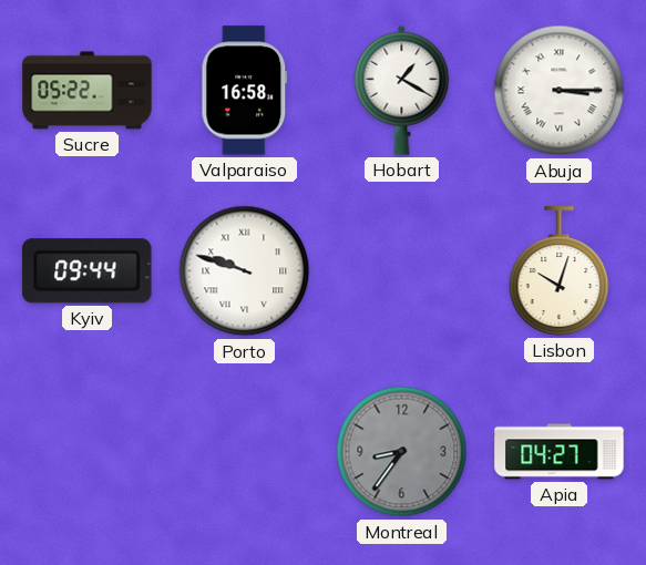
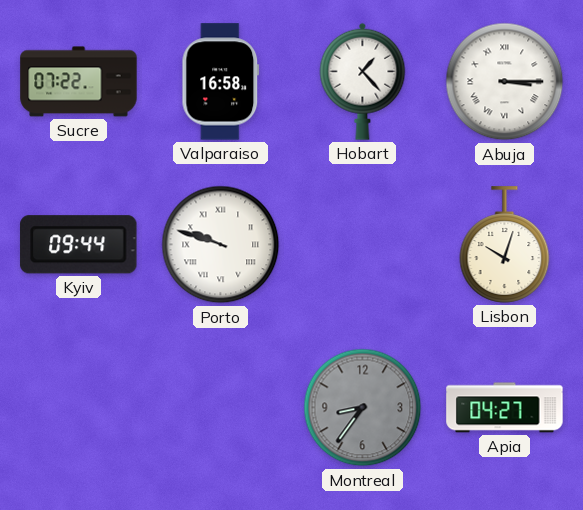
Sucre: 05:22 -> 07:22
Hobart: 1:20 -> 1:23
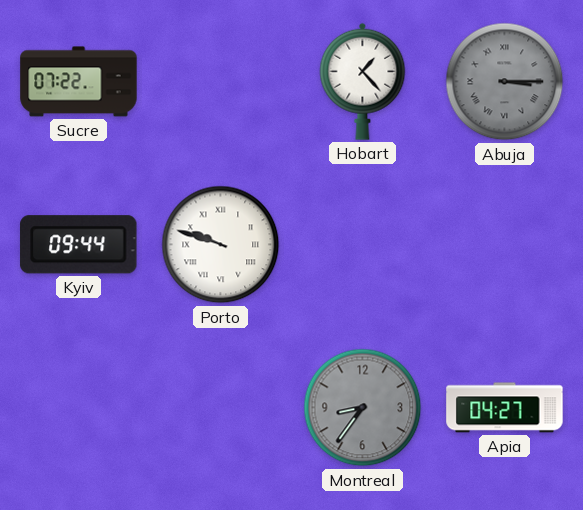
Valparaiso: 16:58 -> none
Abuja dial: white -> grey
Lisbon: 10:03 -> none
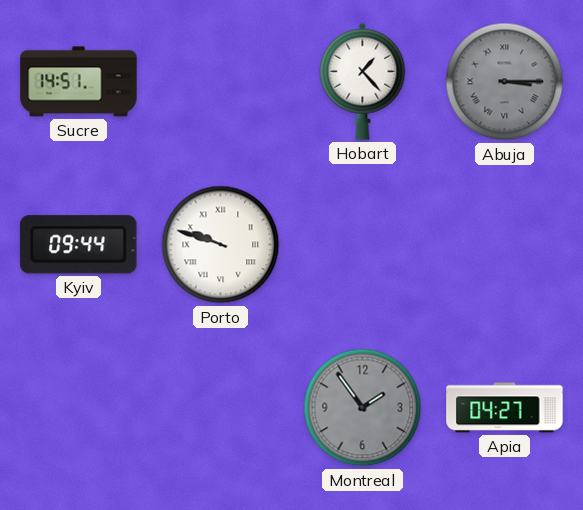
Sucre: 07:22 -> 14:51
Montreal: 8:36 -> 1:54
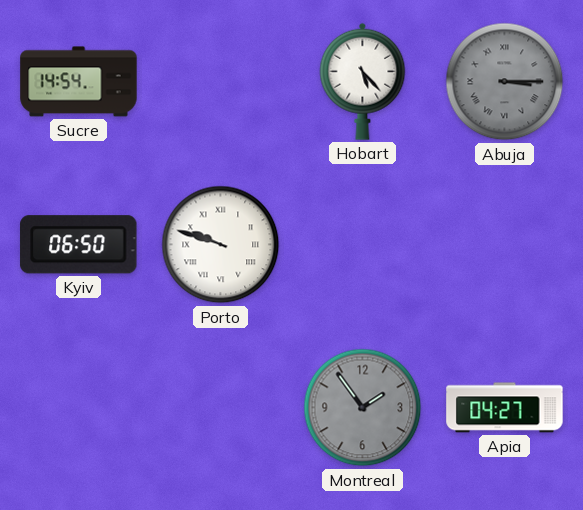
Sucre: 14:51 -> 14:54
Hobart: 1:23 -> 5:23
Kyiv: 09:44 -> 06:50
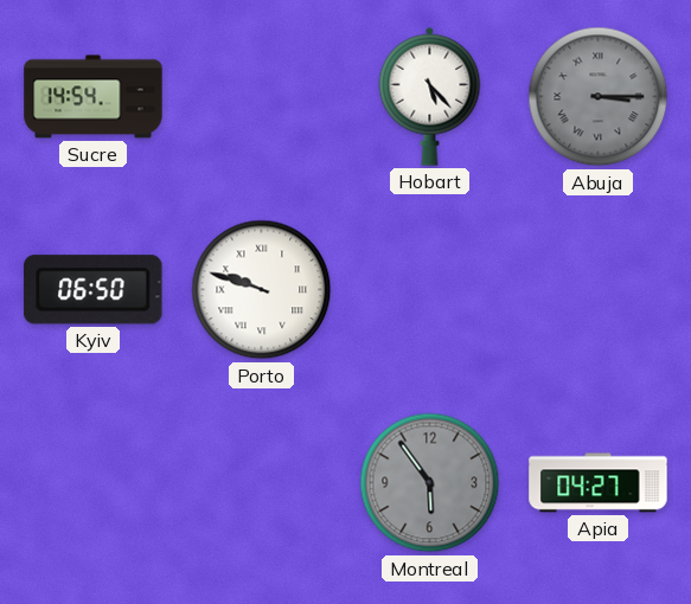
Montreal: 1:54 -> 5:54
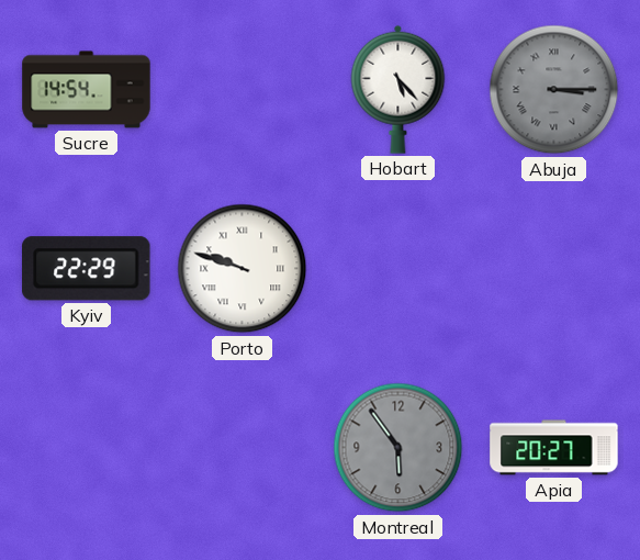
Kyiv: 06:50 -> 22:29
Apia: 04:27 -> 20:27
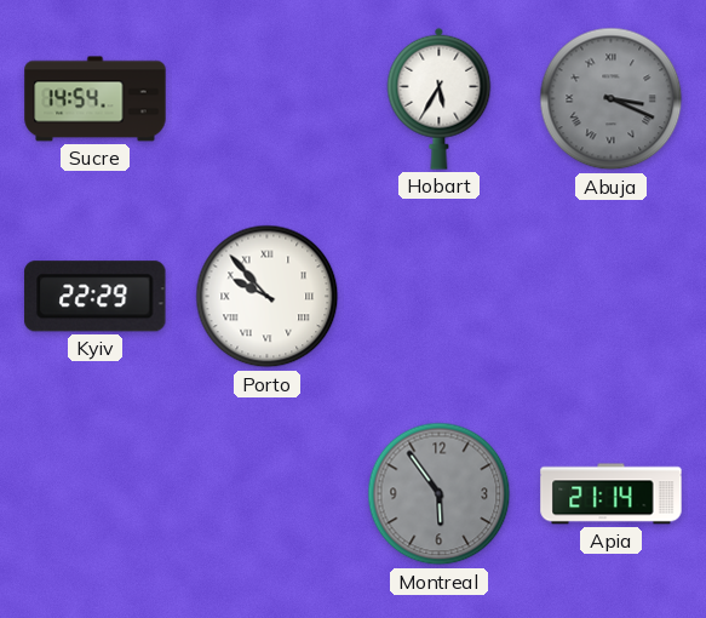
Hobart: 5:23 -> 5:35
Abuja: 3:15 -> 3:19
Porto: 9:48 -> 9:53
Apia: 20:27 -> 21:14
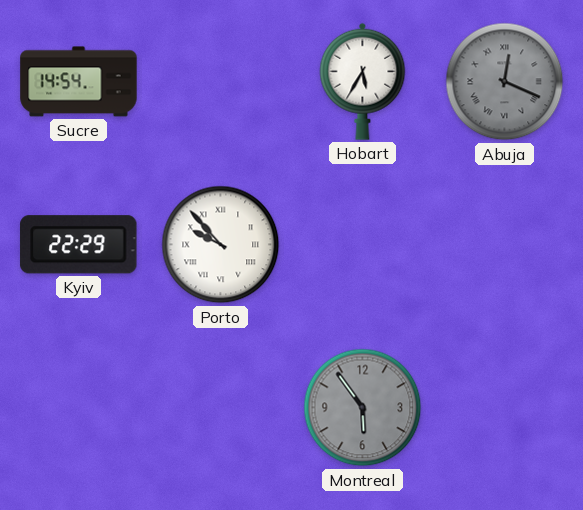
Abuja: 3:19 -> 12:19
Apia: 21:14 -> none
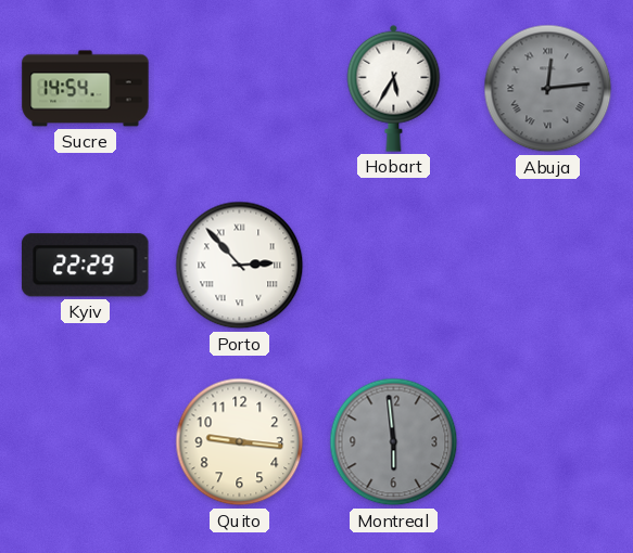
Abuja: 12:19 -> 12:14
Porto: 9:53 -> 2:53
Quito: none -> 9:16
Montreal: 5:54 -> 5:59
